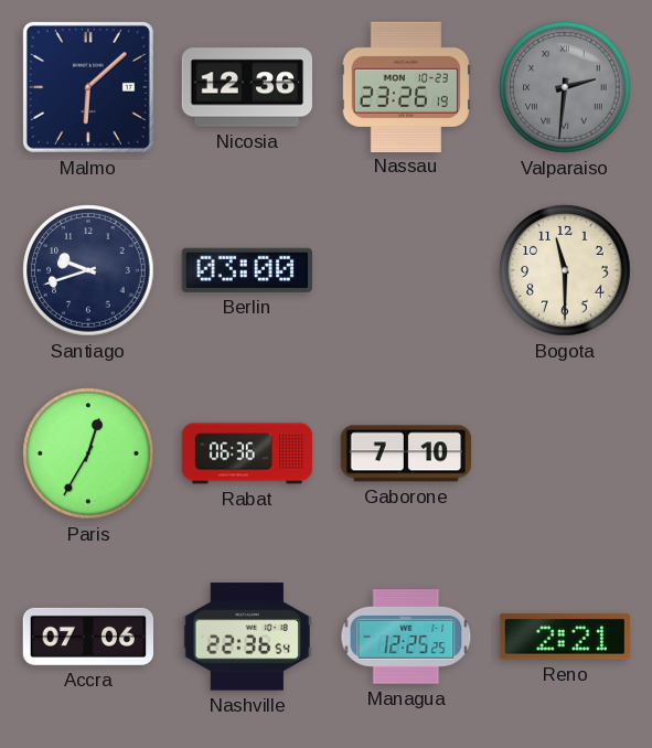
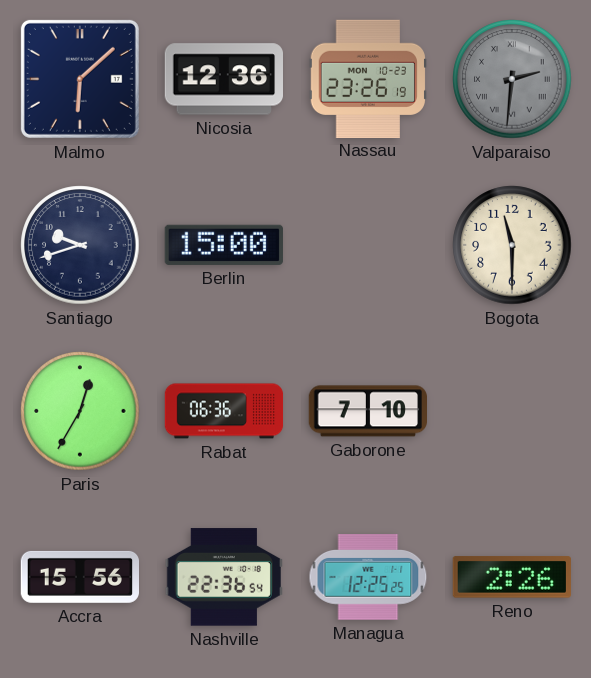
Berlin: 03:00 -> 15:00
Accra: 07:06 -> 15:56
Reno: 2:21 -> 2:26
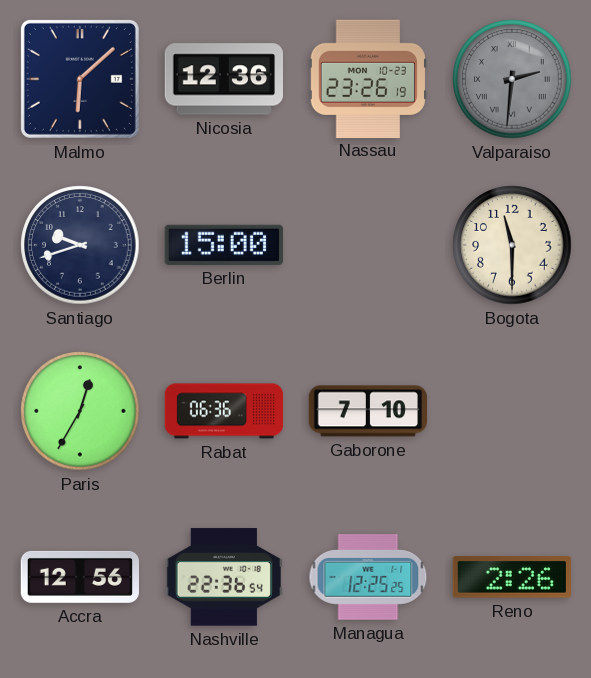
Accra: 15:56 -> 12:56
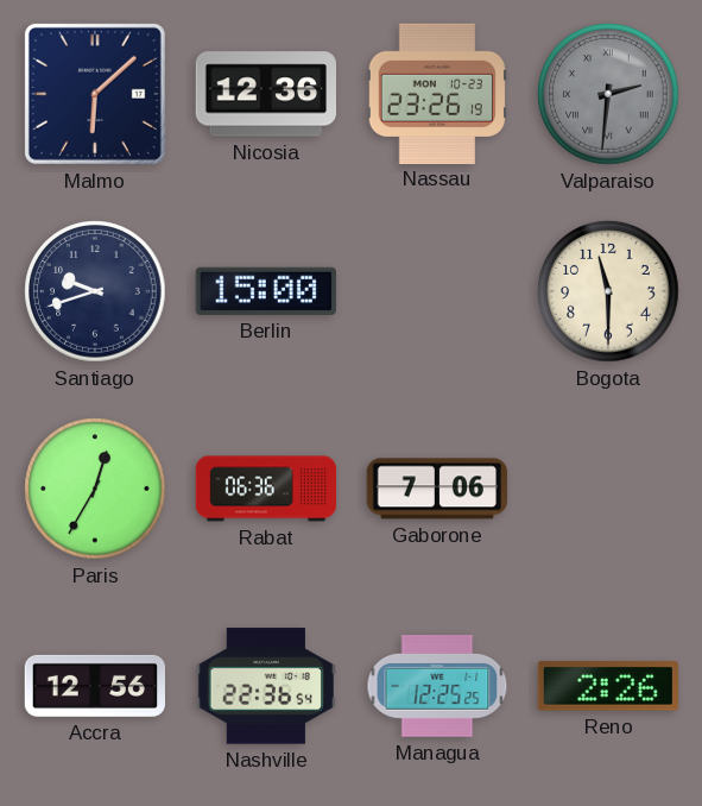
Gaborone: 7:10 -> 7:06
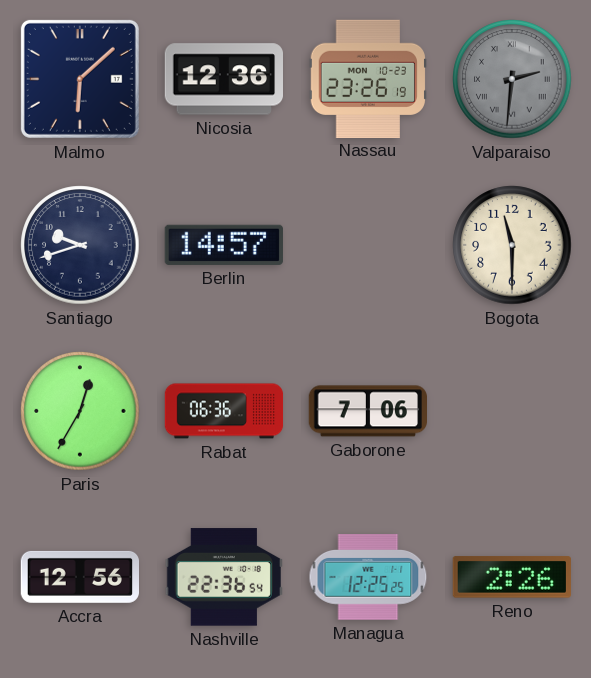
Berlin: 15:00 -> 14:57
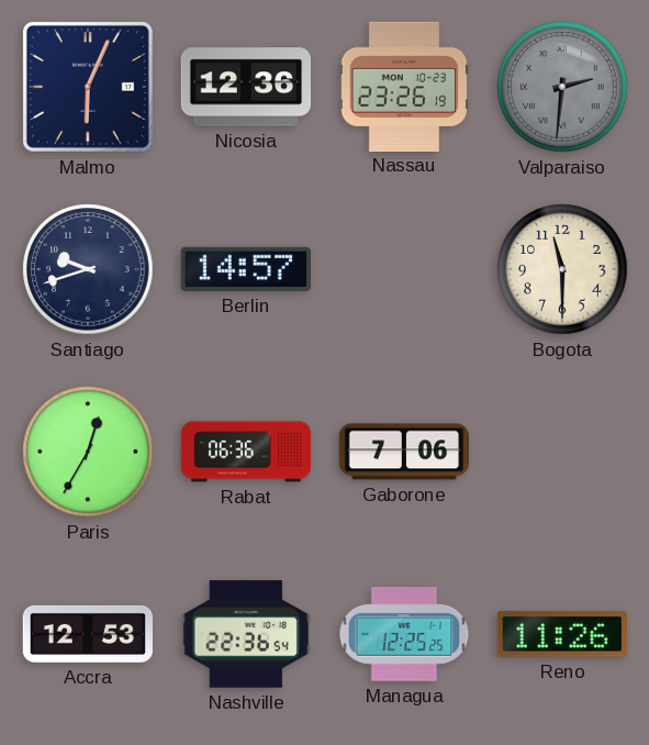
Malmo: 6:08 -> 6:04
Accra: 12:56 -> 12:53
Reno: 2:26 -> 11:26
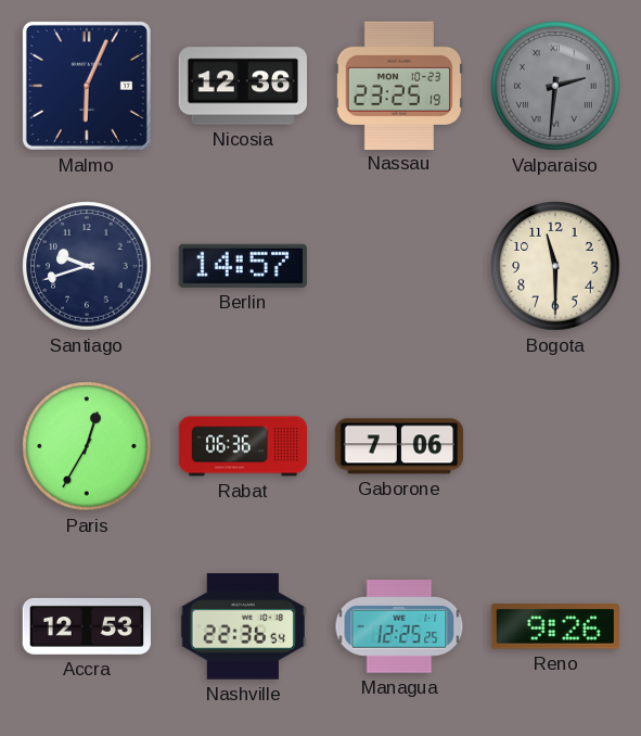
Nassau: 23:26 -> 23:25
Reno: 11:26 -> 9:26
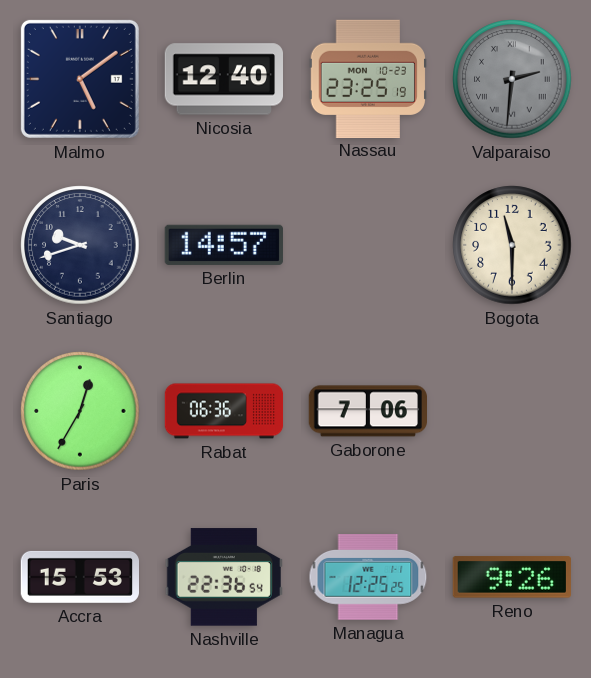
Malmo: 6:04 -> 5:09
Nicosia: 12:36 -> 12:40
Accra: 12:53 -> 15:53
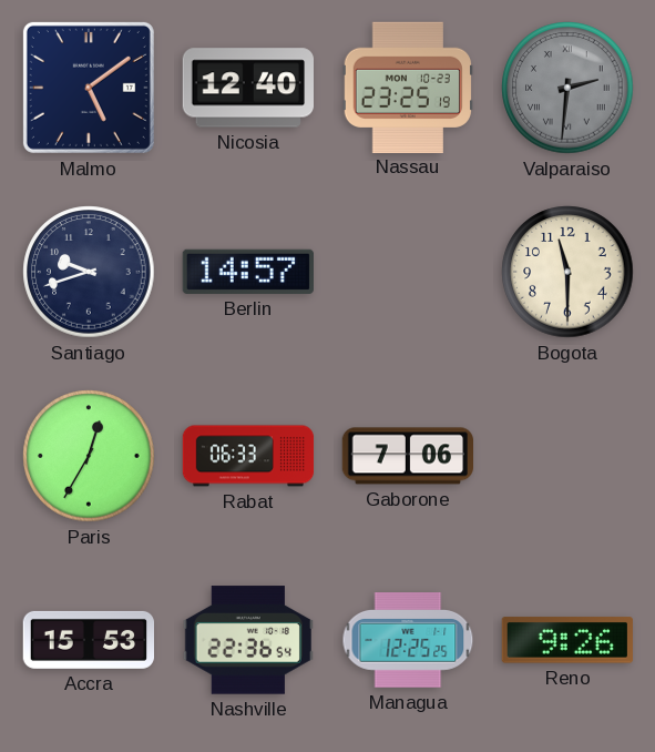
Rabat: 06:36 -> 06:33
